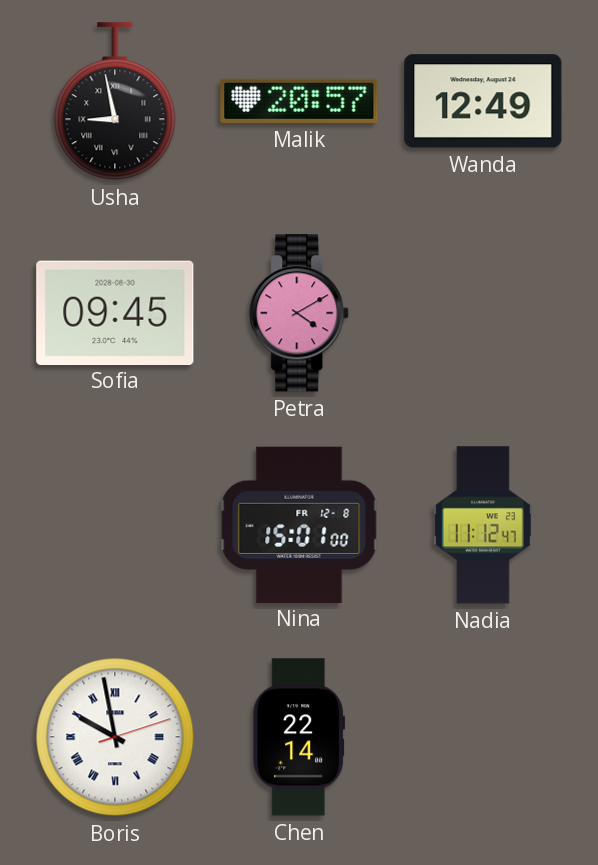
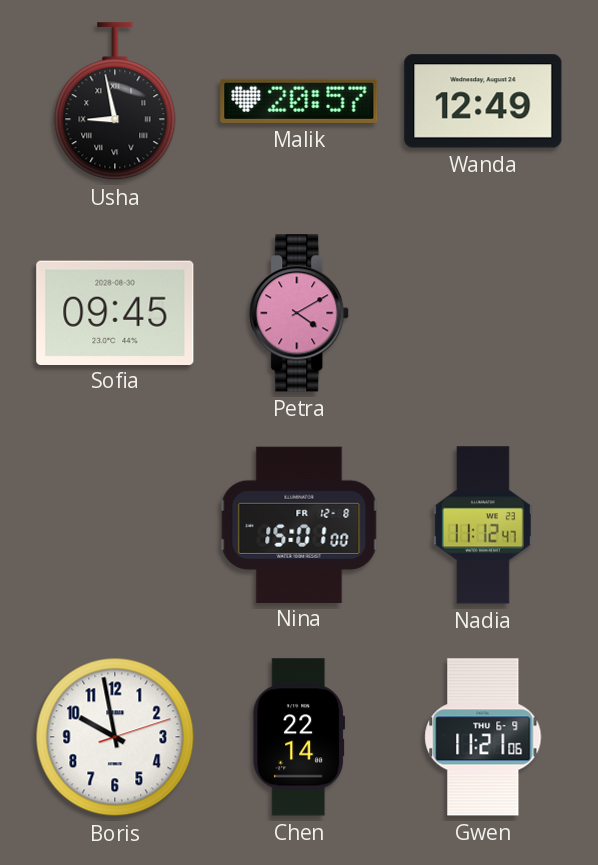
Boris numerals: Roman -> Arabic
Gwen: none -> 11:21
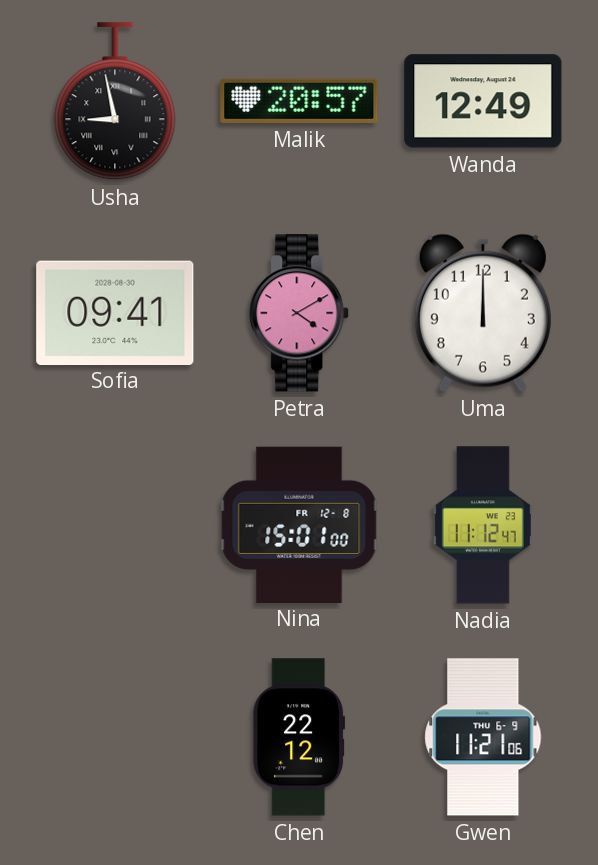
Sofia: 09:45 -> 09:41
Uma: none -> 12:00
Boris: 9:58 -> none
Chen: 22:14 -> 22:12
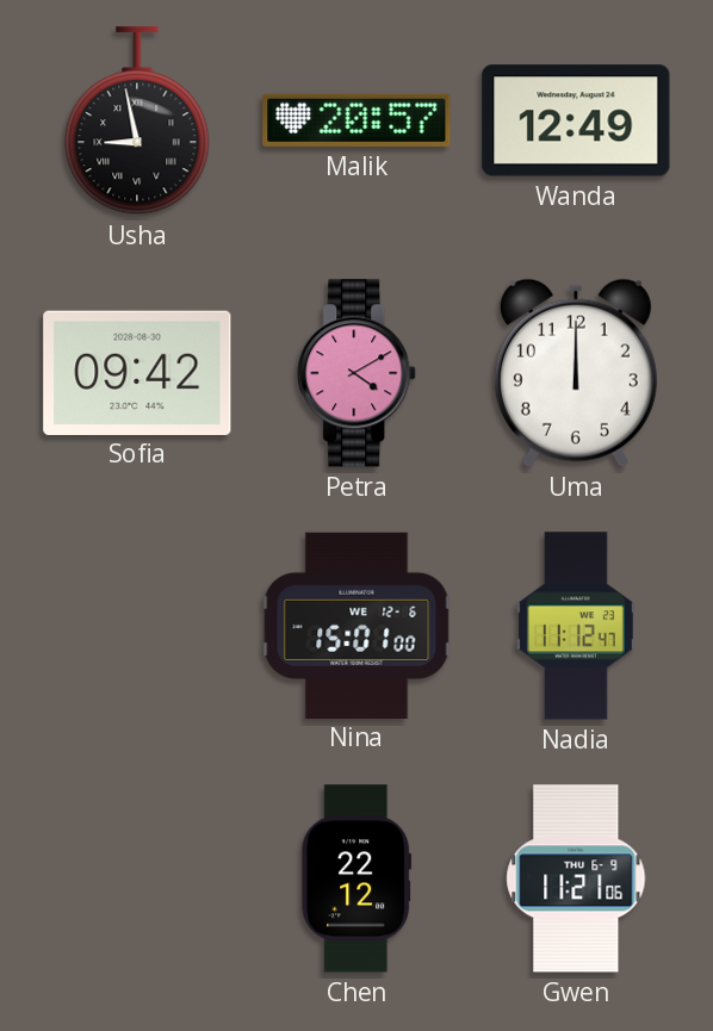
Sofia: 09:41 -> 09:42
Nina date: FR 12-8 -> WE 12-6
